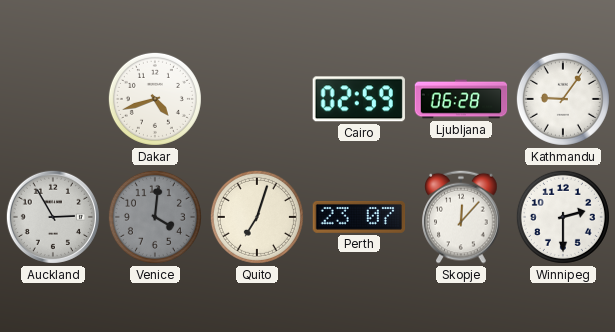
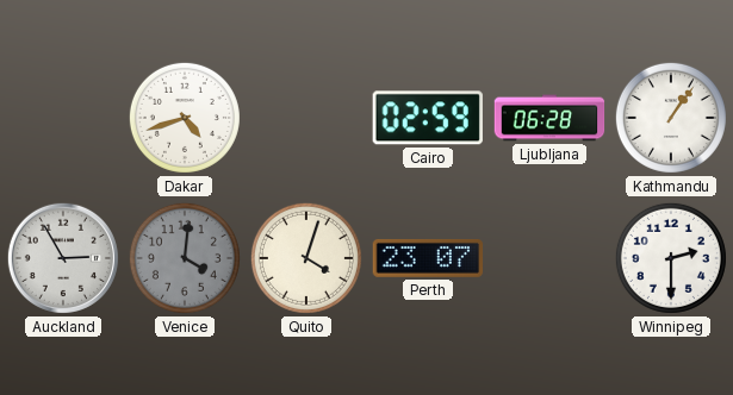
Kathmandu: 9:06 -> 1:06
Quito: 7:03 -> 4:03
Skopje: 12:07 -> none
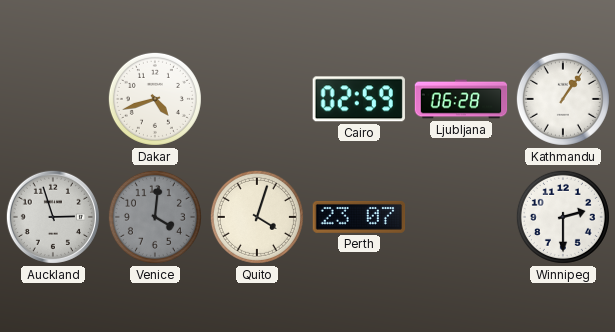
Auckland: 2:55 -> 2:57
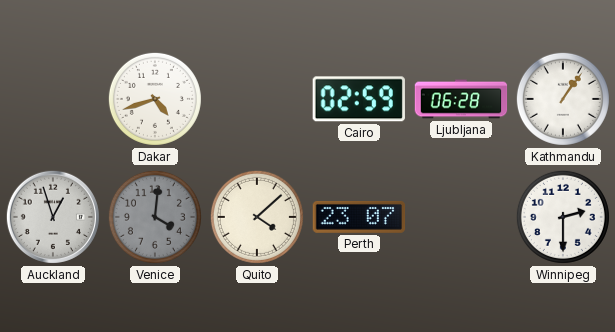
Auckland: 2:57 -> 12:57
Quito: 4:03 -> 4:08
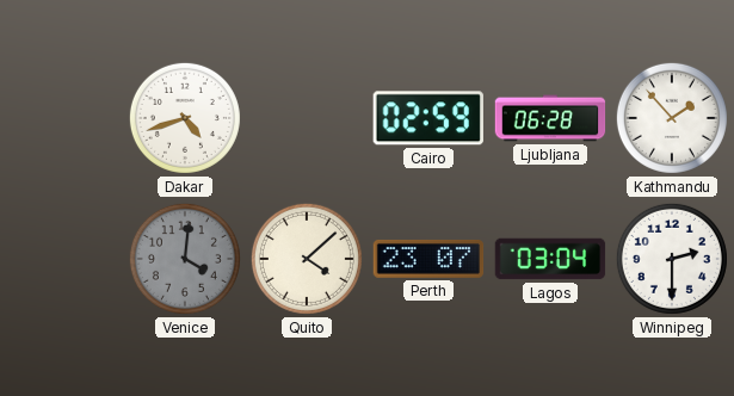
Kathmandu: 1:06 -> 1:53
Auckland: 12:57 -> none
Lagos: none -> 03:04
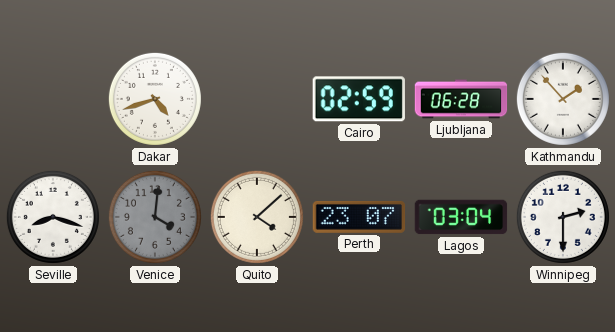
Seville: none -> 8:18
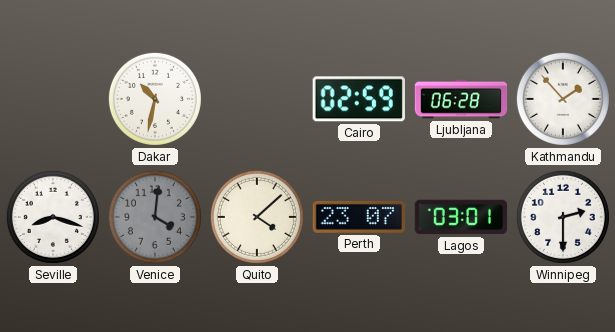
Dakar: 4:42 -> 10:32
Lagos: 03:04 -> 03:01
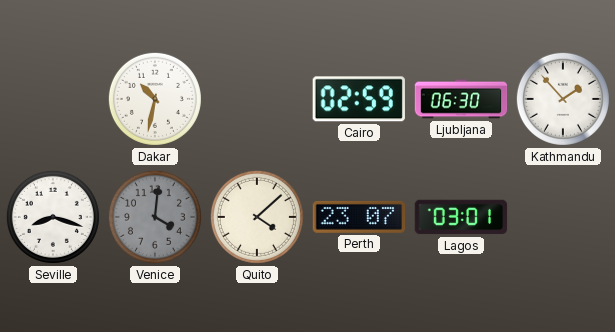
Ljubljana: 06:28 -> 06:30
Winnipeg: 2:30 -> none
